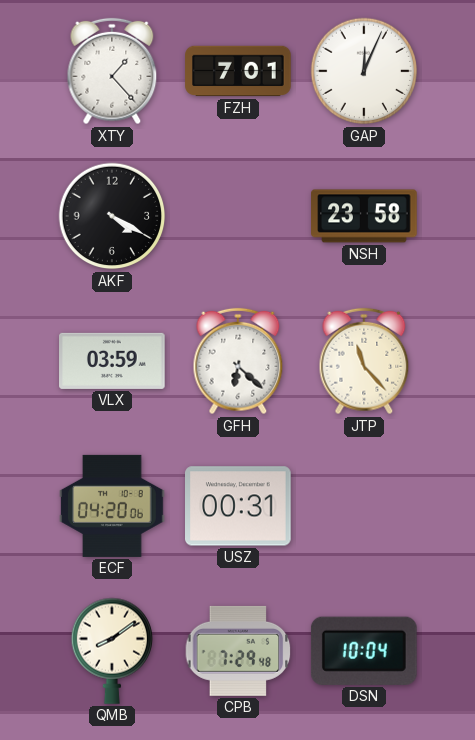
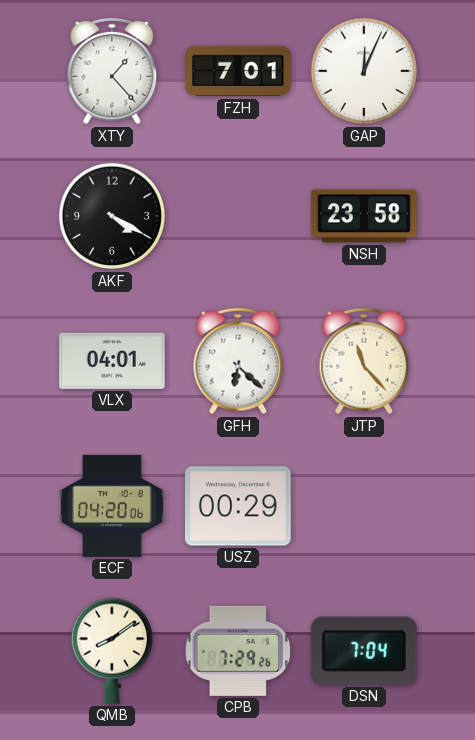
VLX: 03:59 -> 04:01
USZ: 00:31 -> 00:29
CPB: 7:29:48 -> 7:29:26
DSN: 10:04 -> 7:04
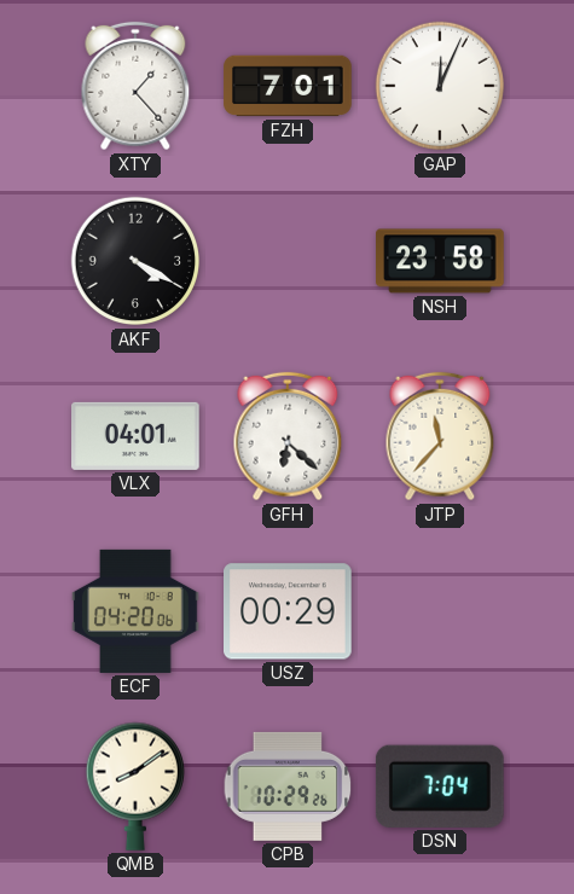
JTP: 11:23 -> 11:37
CPB: 7:29 -> 10:29
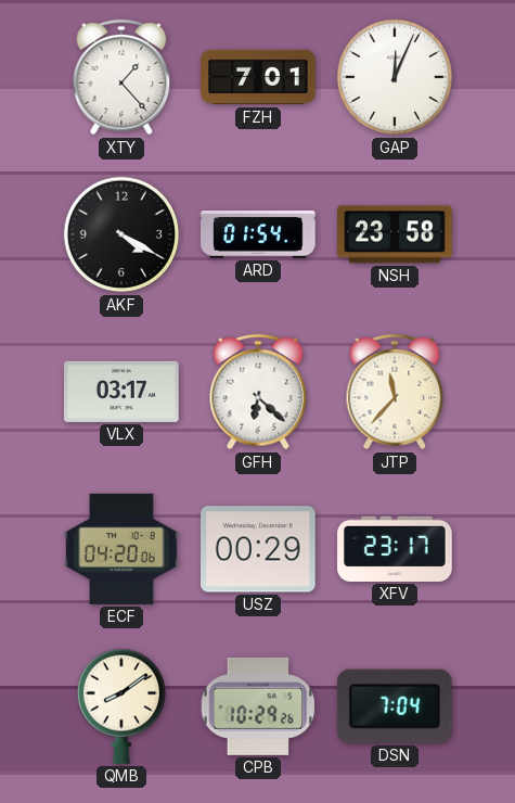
ARD: none -> 01:54
VLX: 04:01 -> 03:17
XFV: none -> 23:17
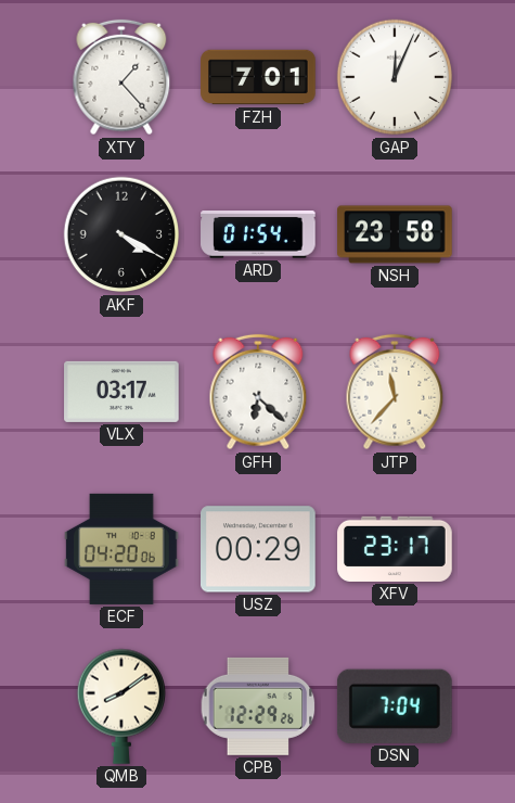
CPB: 10:29 -> 12:29
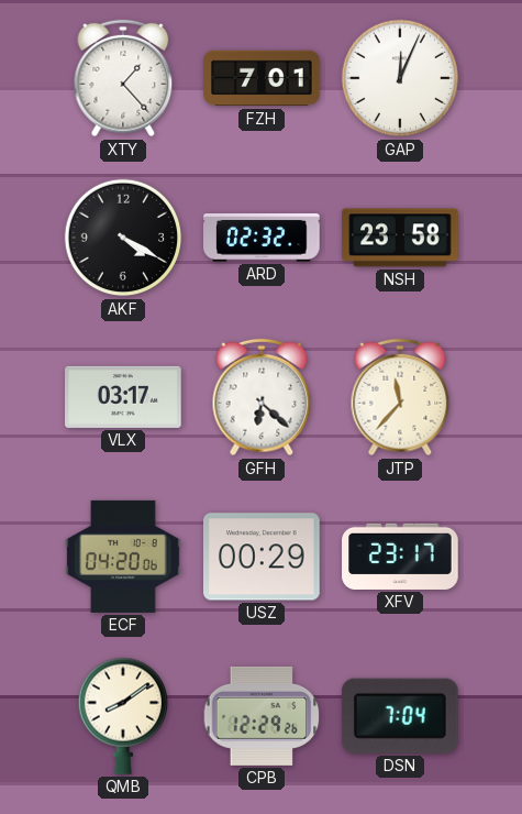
ARD: 01:54 -> 02:32
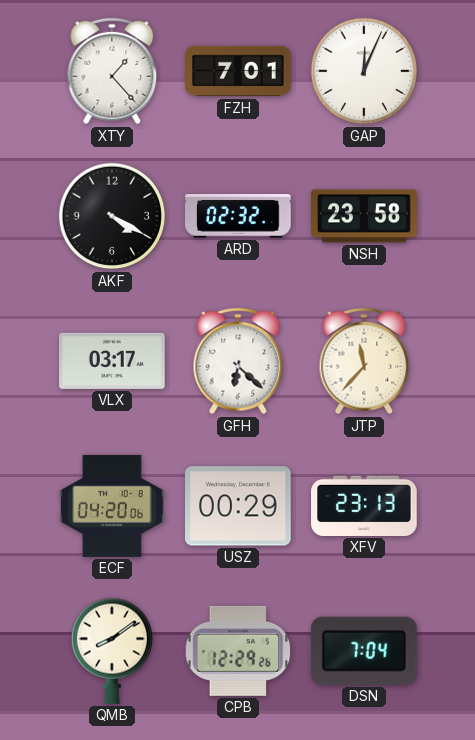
XFV: 23:17 -> 23:13
